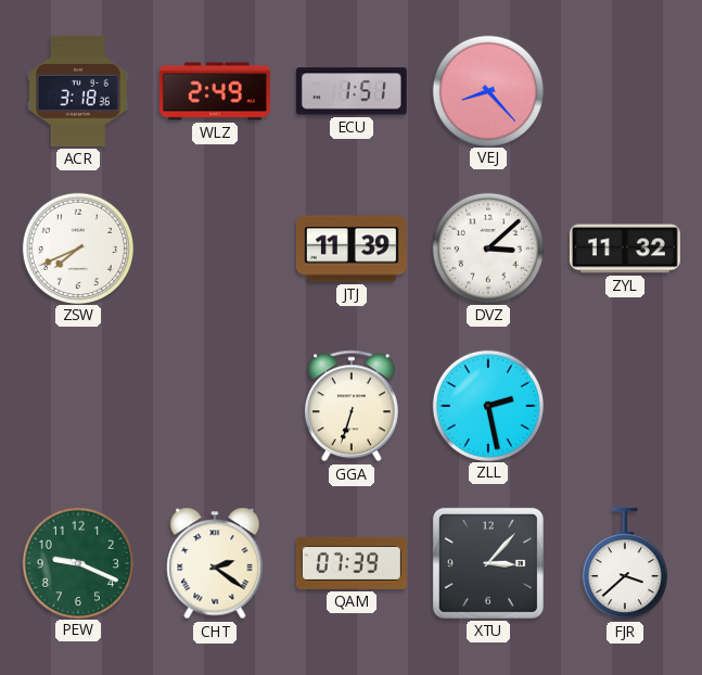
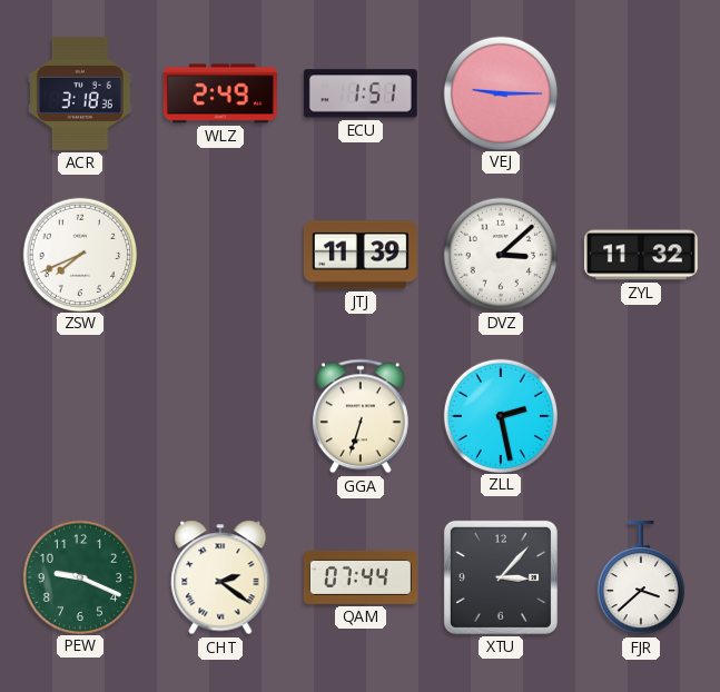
VEJ: 8:23 -> 9:15
QAM: 07:39 -> 07:44
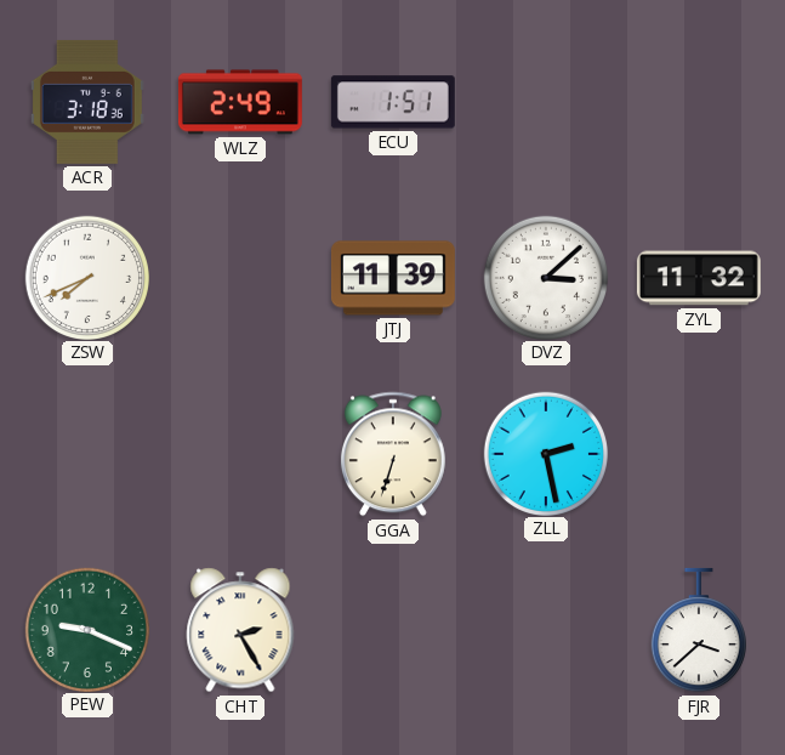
VEJ: 9:15 -> none
CHT: 2:21 -> 2:25
QAM: 07:44 -> none
XTU: 3:07 -> none
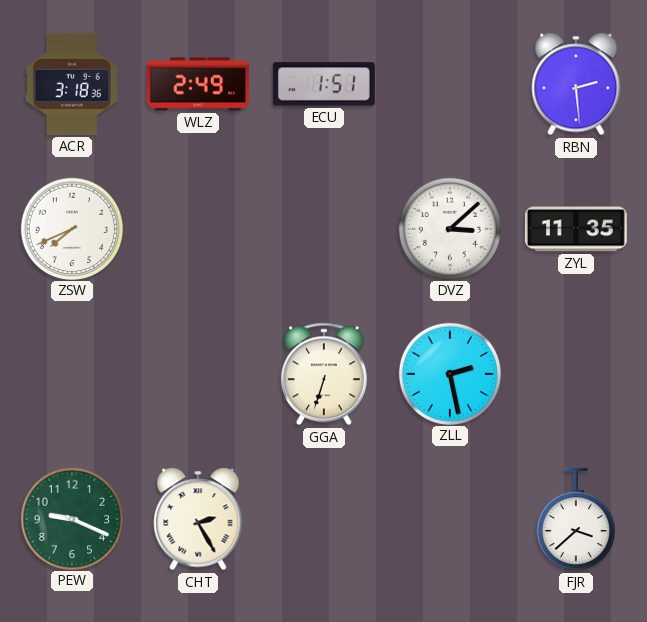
RBN: none -> 2:29
JTJ: 11:39 -> none
ZYL: 11:32 -> 11:35
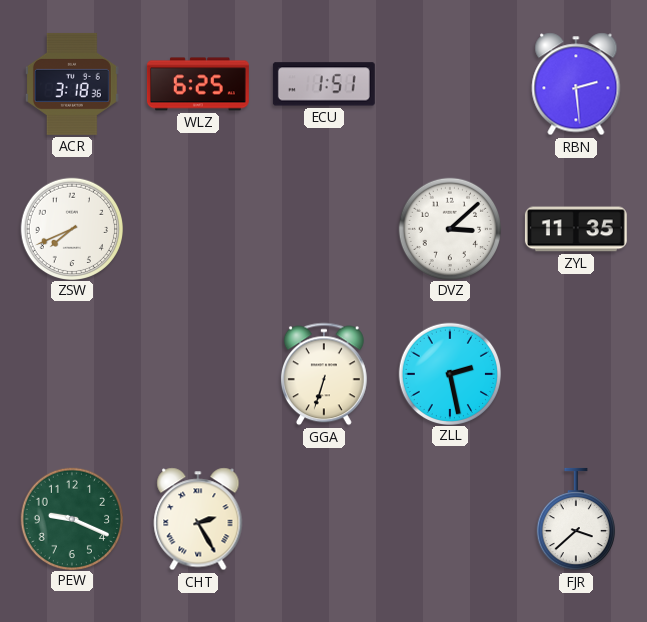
WLZ: 2:49 -> 6:25
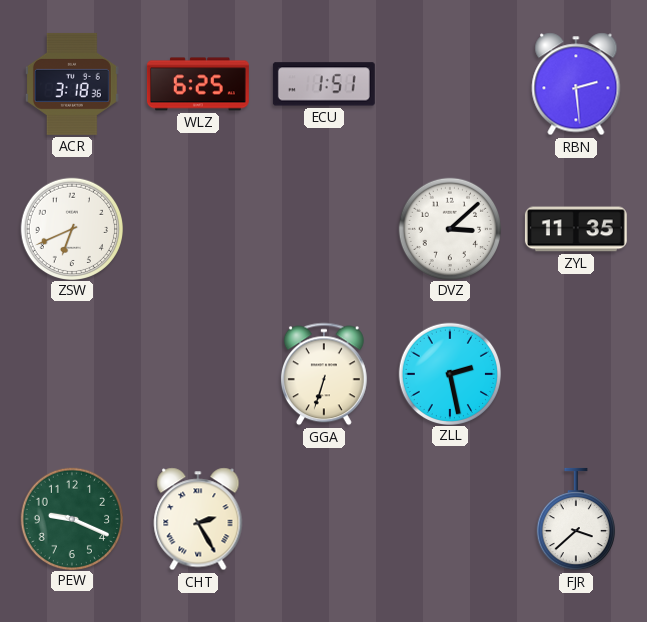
ZSW: 7:41 -> 6:41
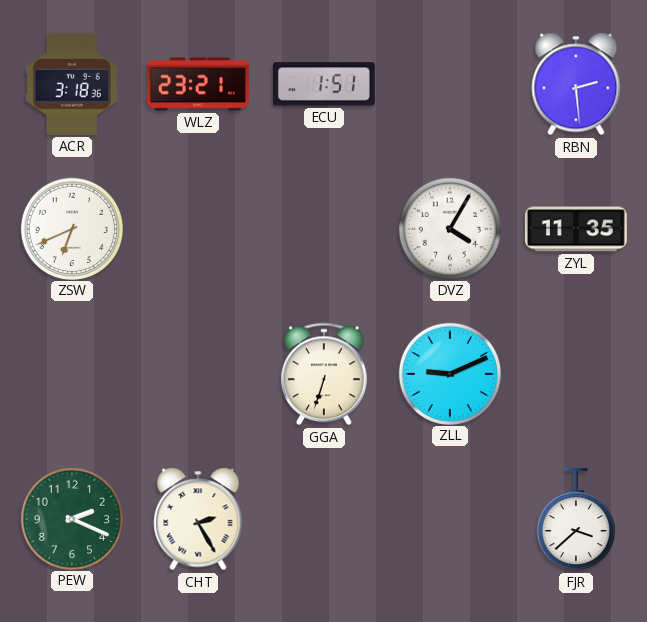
WLZ: 6:25 -> 23:21
DVZ: 3:08 -> 4:05
ZLL: 2:28 -> 9:11
PEW: 9:19 -> 2:19
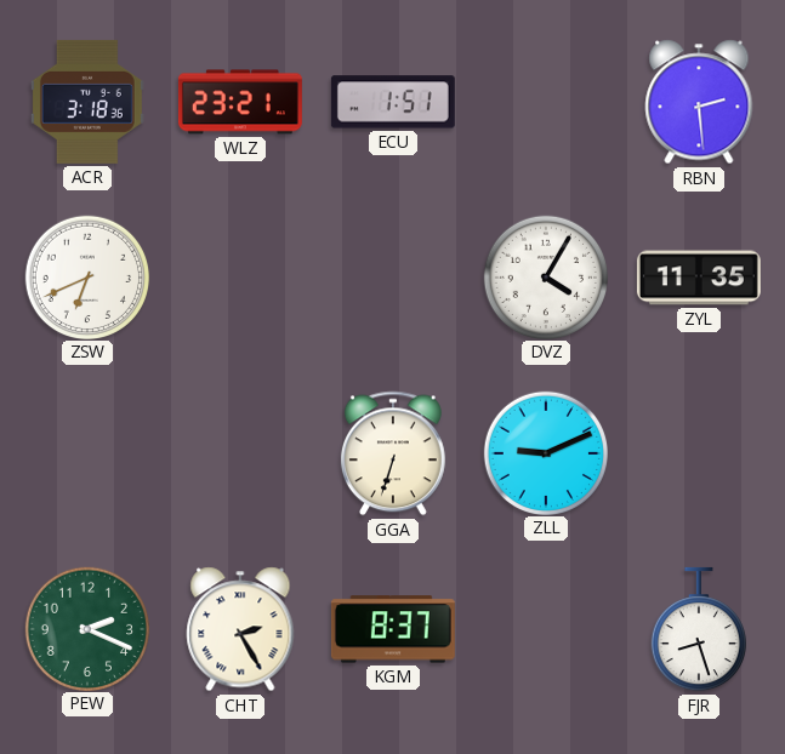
KGM: none -> 8:37
FJR: 3:38 -> 8:27
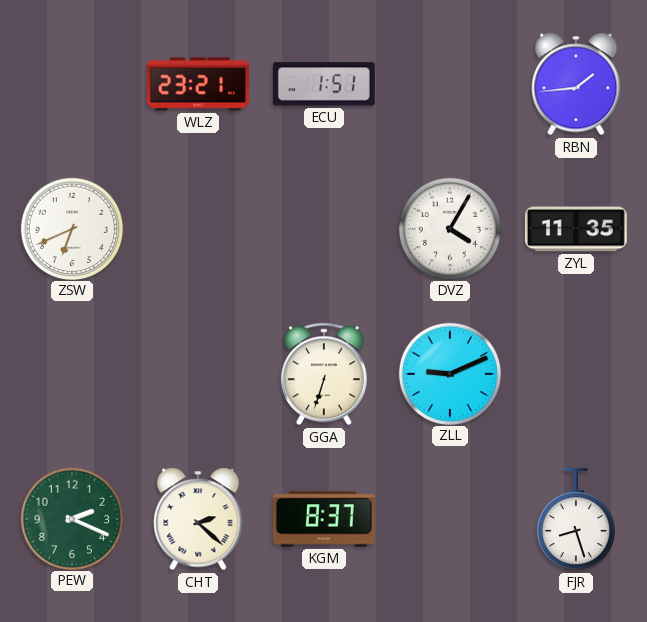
ACR: 3:18 -> none
RBN: 2:29 -> 1:44
CHT: 2:25 -> 2:22
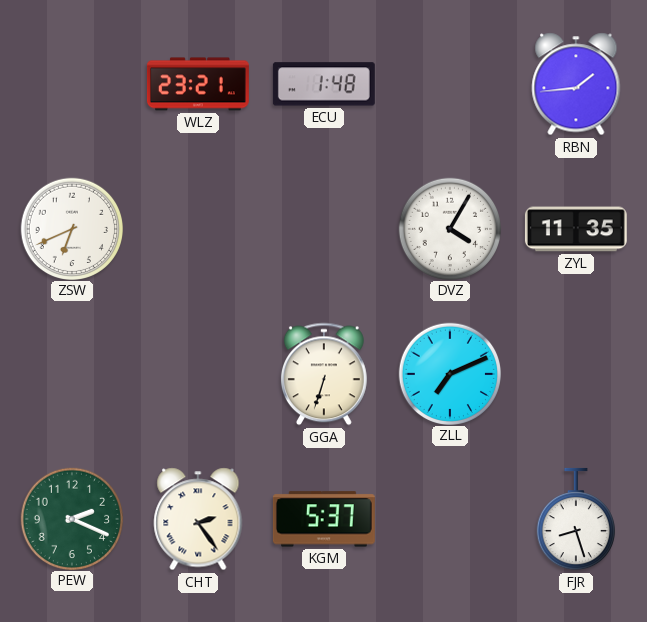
ECU: 1:51 -> 1:48
ZLL: 9:11 -> 7:11
CHT: 2:22 -> 2:24
KGM: 8:37 -> 5:37
